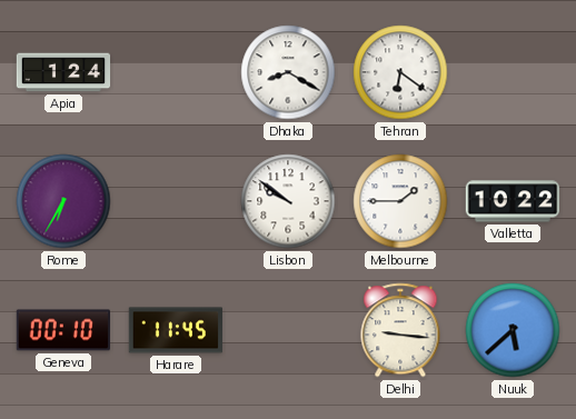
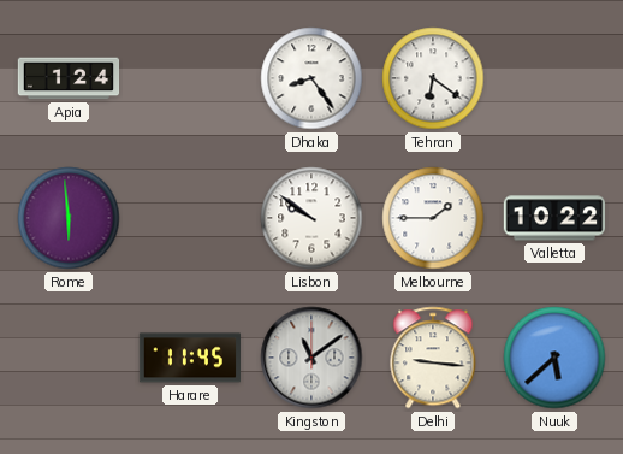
Dhaka: 8:20 -> 8:24
Rome: 6:35 -> 5:59
Geneva: 00:10 -> none
Kingston: none -> 11:09
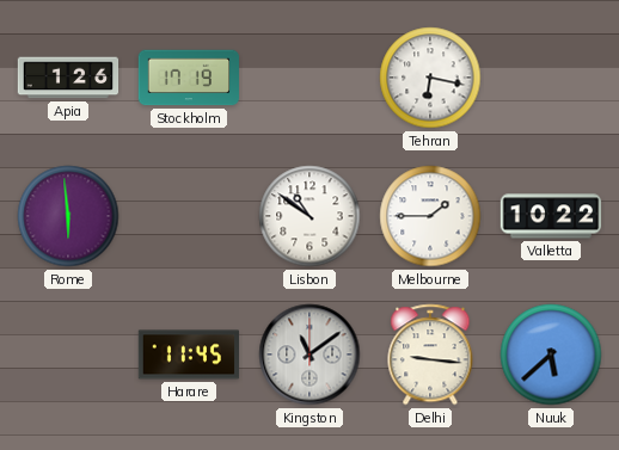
Apia: 1:24 -> 1:26
Stockholm: none -> 17:19
Dhaka: 8:24 -> none
Tehran: 6:21 -> 6:17
Lisbon: 9:51 -> 10:51
